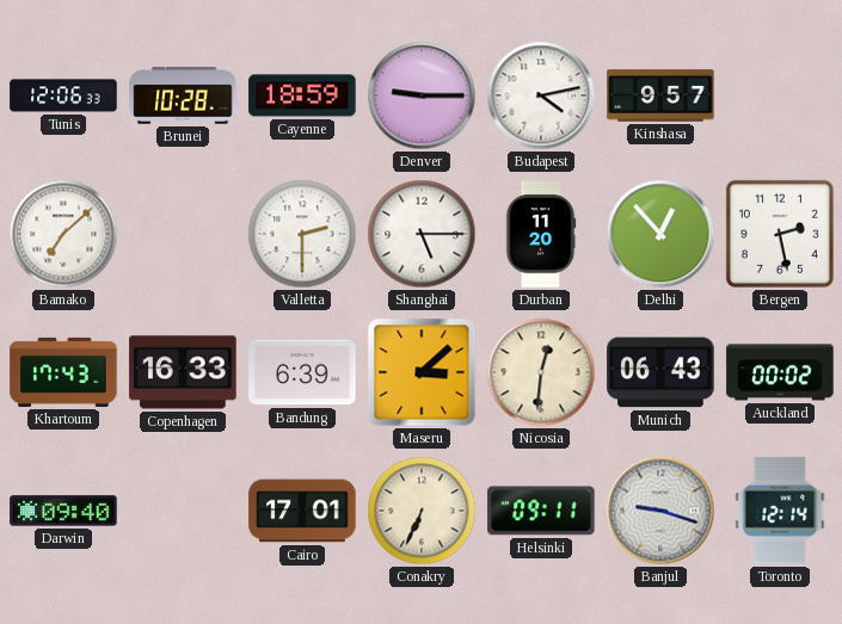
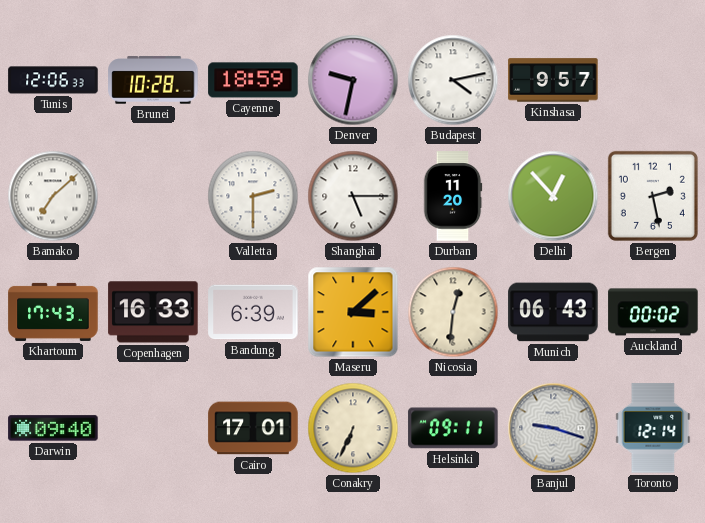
Denver: 9:15 -> 9:32
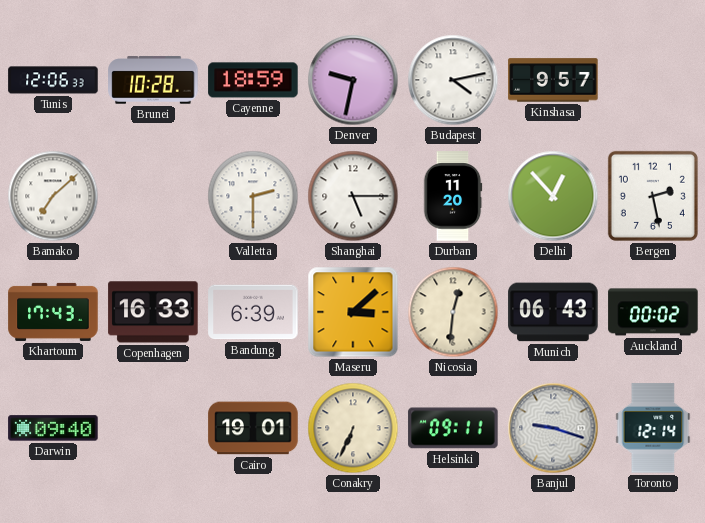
Cairo: 17:01 -> 19:01
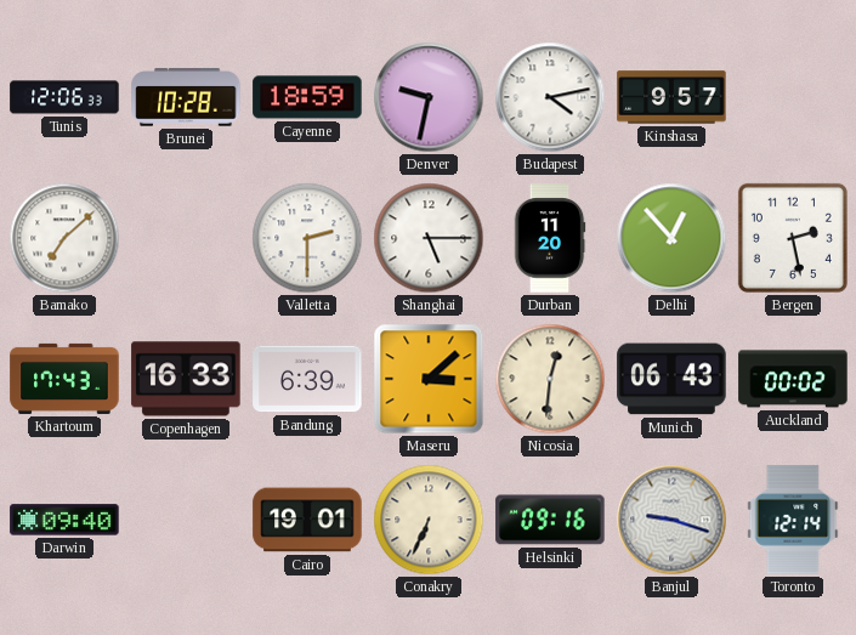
Helsinki: 09:11 -> 09:16
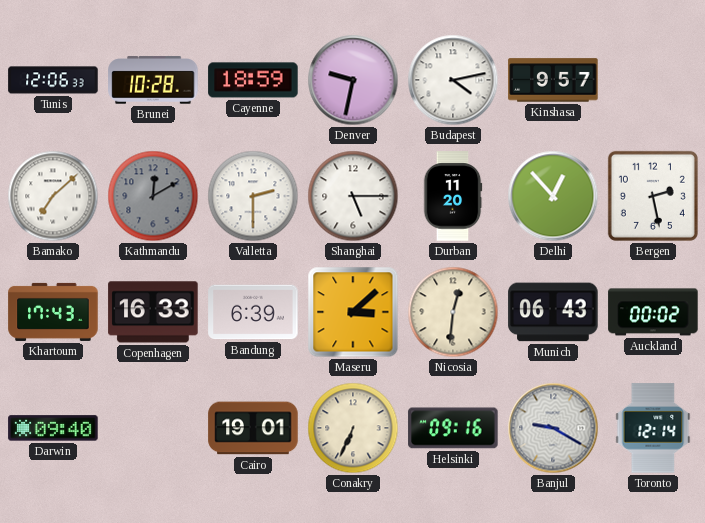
Kathmandu: none -> 12:10
Banjul: 9:18 -> 9:20
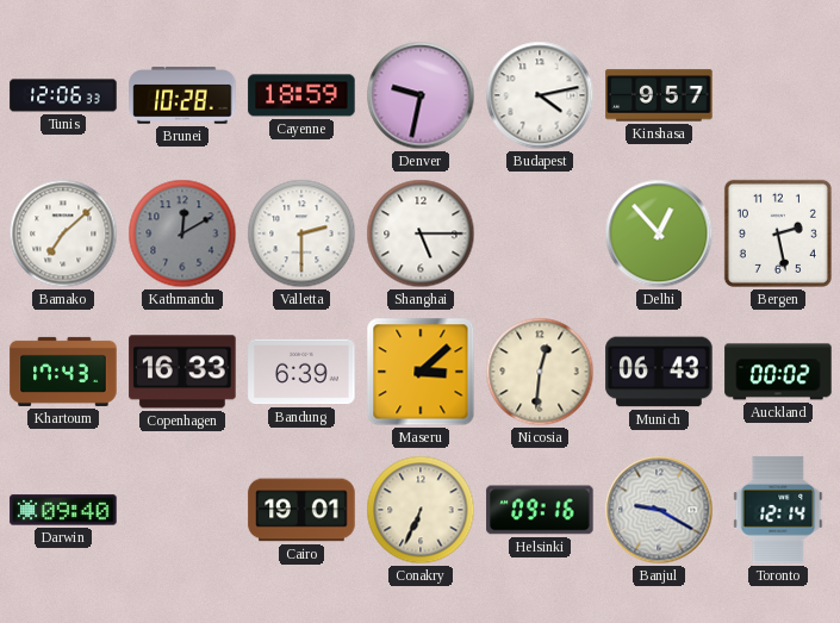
Durban: 11:20 -> none
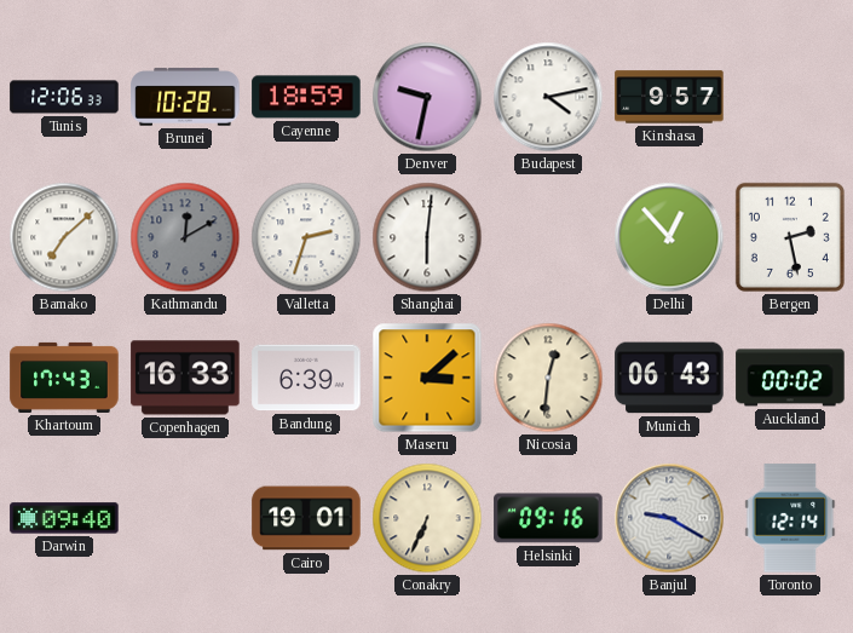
Valletta: 2:30 -> 2:33
Shanghai: 5:15 -> 6:01
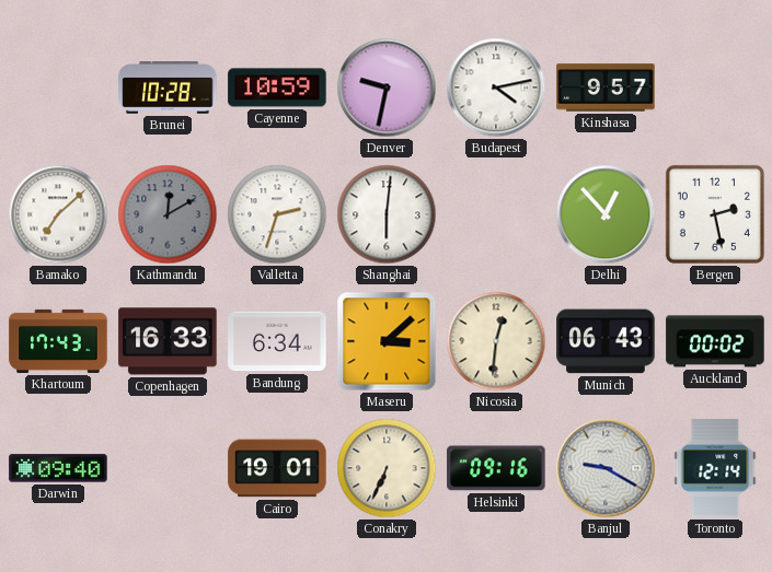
Tunis: 12:06 -> none
Cayenne: 18:59 -> 10:59
Bandung: 6:39 -> 6:34
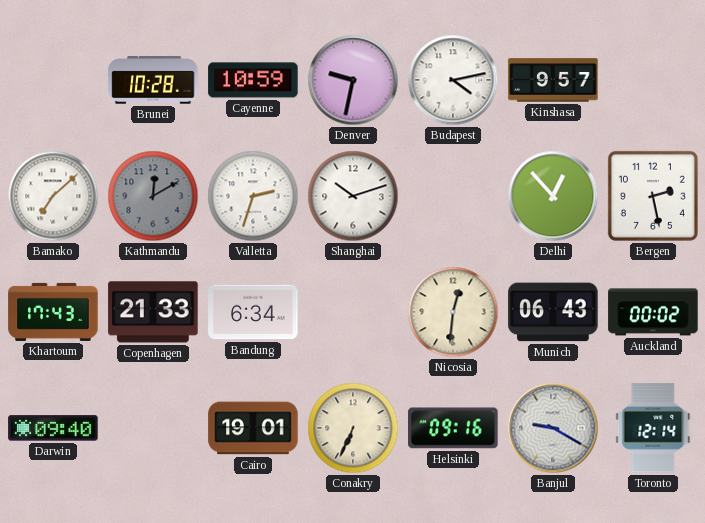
Shanghai: 6:01 -> 10:12
Copenhagen: 16:33 -> 21:33
Maseru: 3:08 -> none
